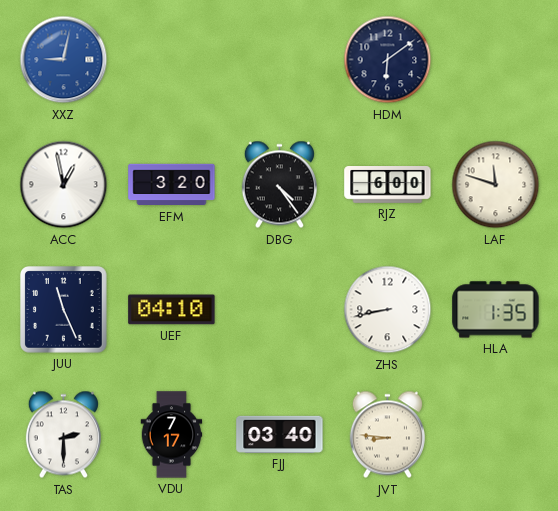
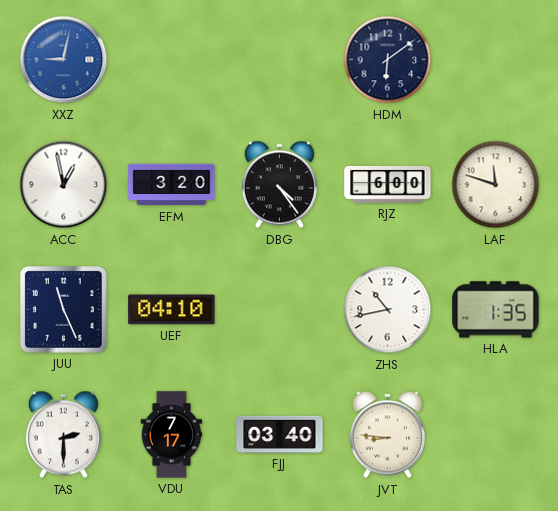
ZHS: 8:43 -> 10:43
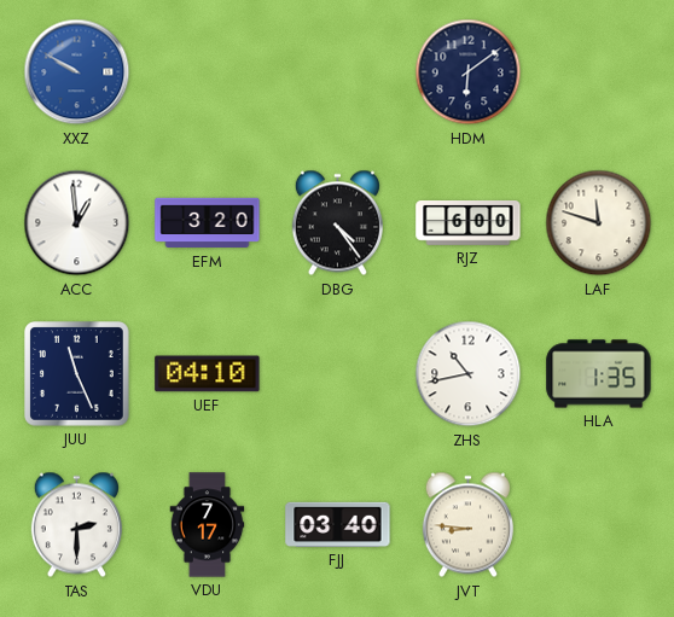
XXZ: 9:02 -> 9:50
ACC: 12:58 -> 12:59
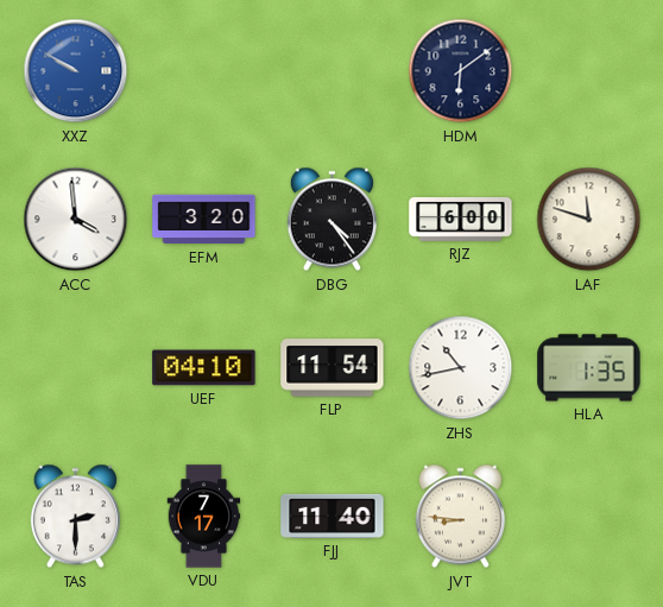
ACC: 12:59 -> 3:59
JUU: 11:26 -> none
FLP: none -> 11:54
FJJ: 03:40 -> 11:40
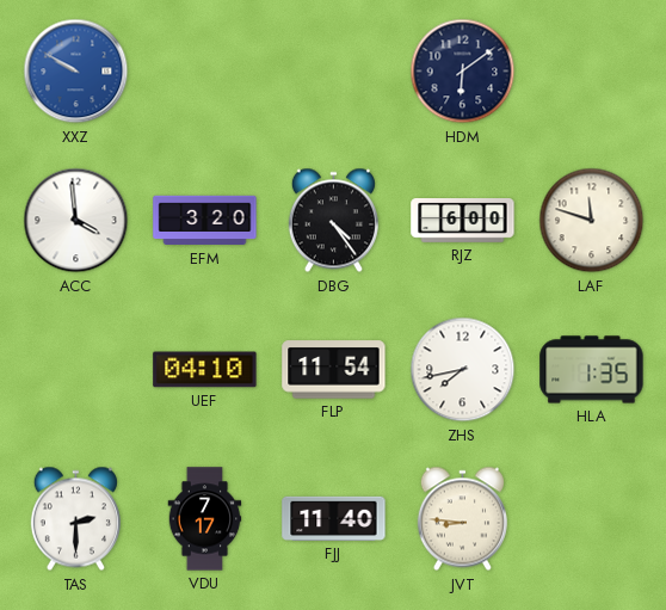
ZHS: 10:43 -> 7:43
